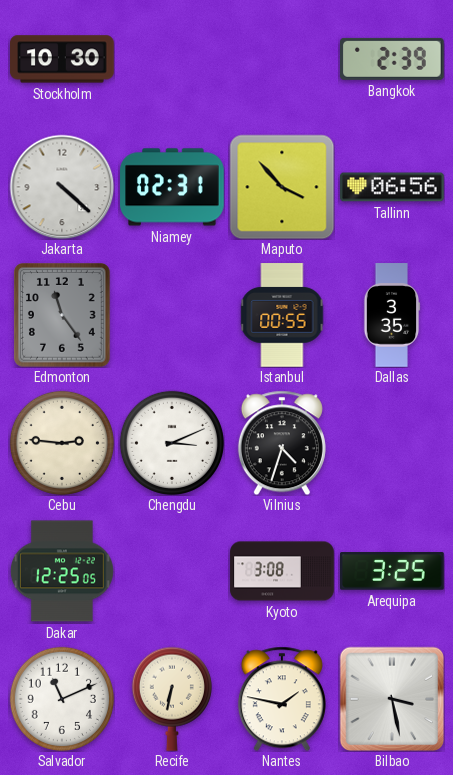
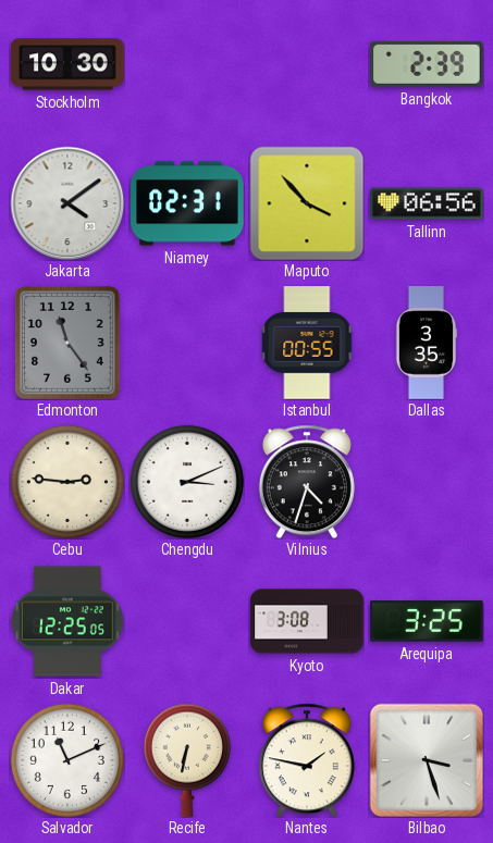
Jakarta: 4:22 -> 4:09
Bilbao: 3:28 -> 3:27
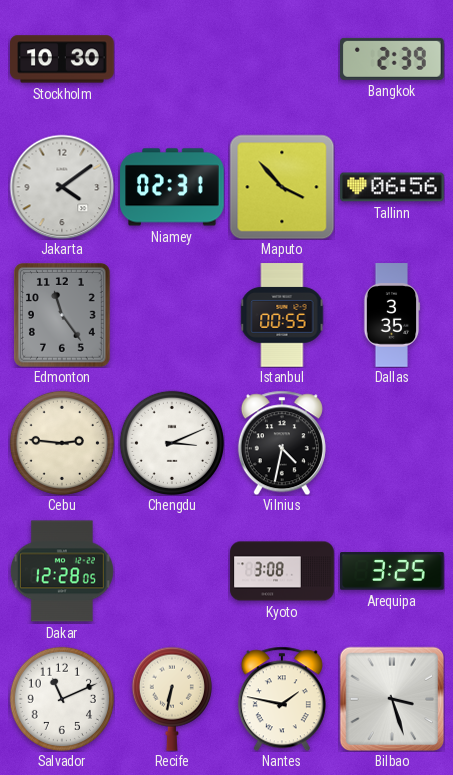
Vilnius: 4:33 -> 4:32
Dakar: 12:25 -> 12:28
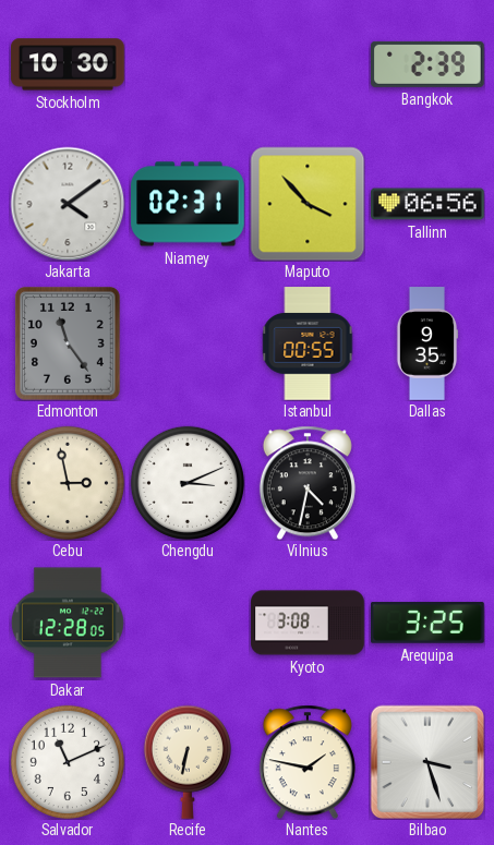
Dallas: 3:35 -> 9:35
Cebu: 2:46 -> 2:58
